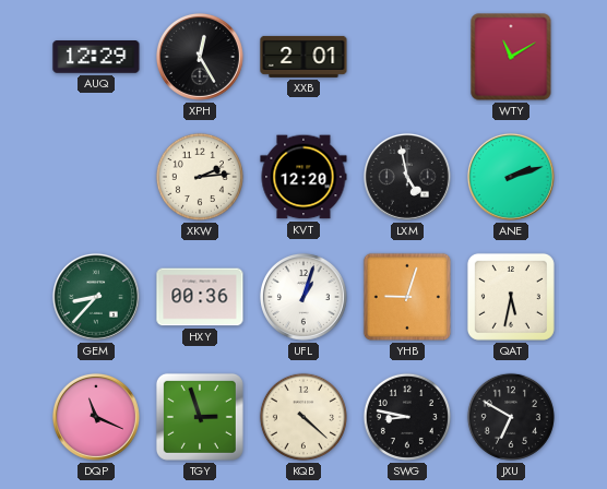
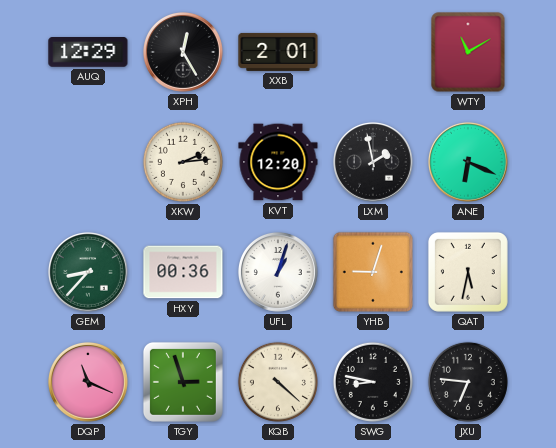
LXM: 4:58 -> 1:58
ANE: 2:12 -> 6:19
JXU: 6:50 -> 6:46
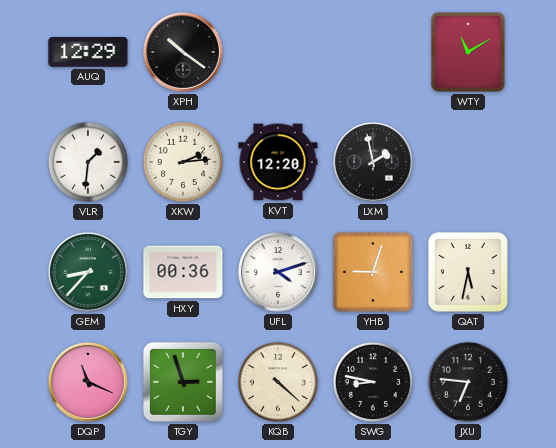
XPH: 12:25 -> 10:21
XXB: 2:01 -> none
VLR: none -> 1:31
ANE: 6:19 -> none
UFL: 1:03 -> 4:12
